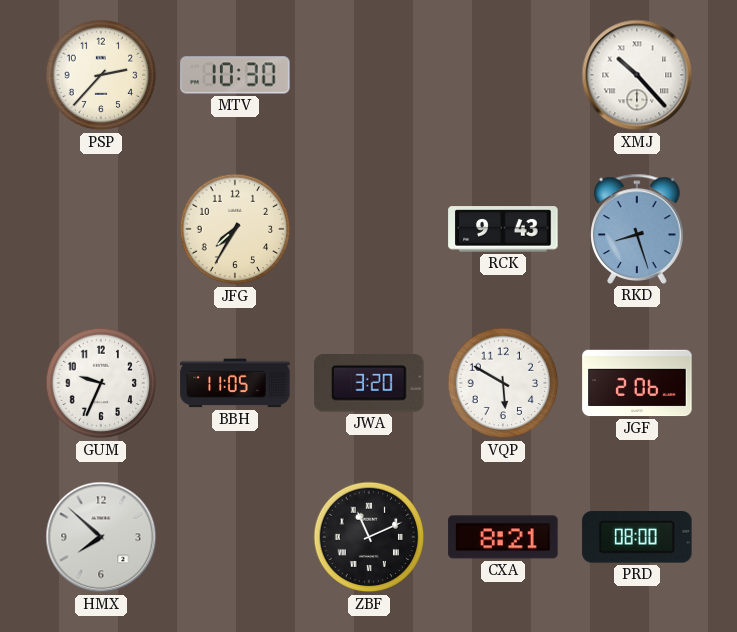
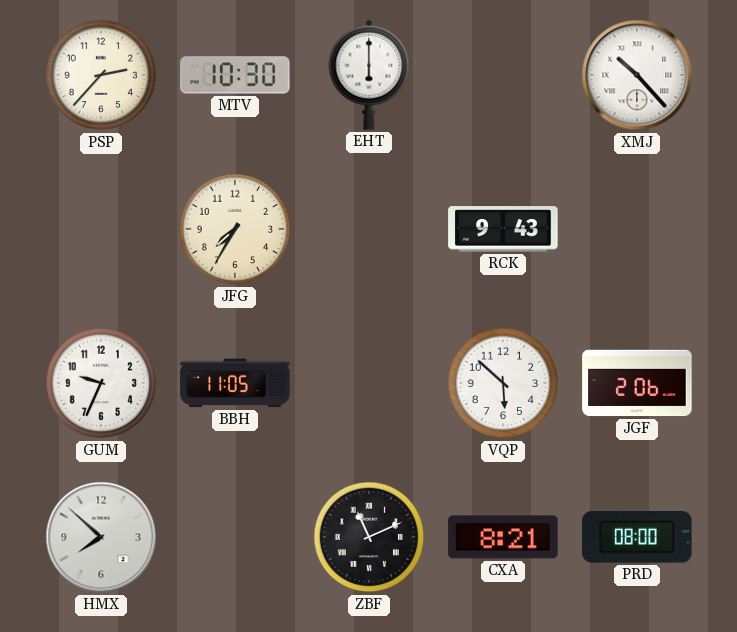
EHT: none -> 6:00
RKD: 8:27 -> none
JWA: 3:20 -> none
VQP: 5:50 -> 5:52
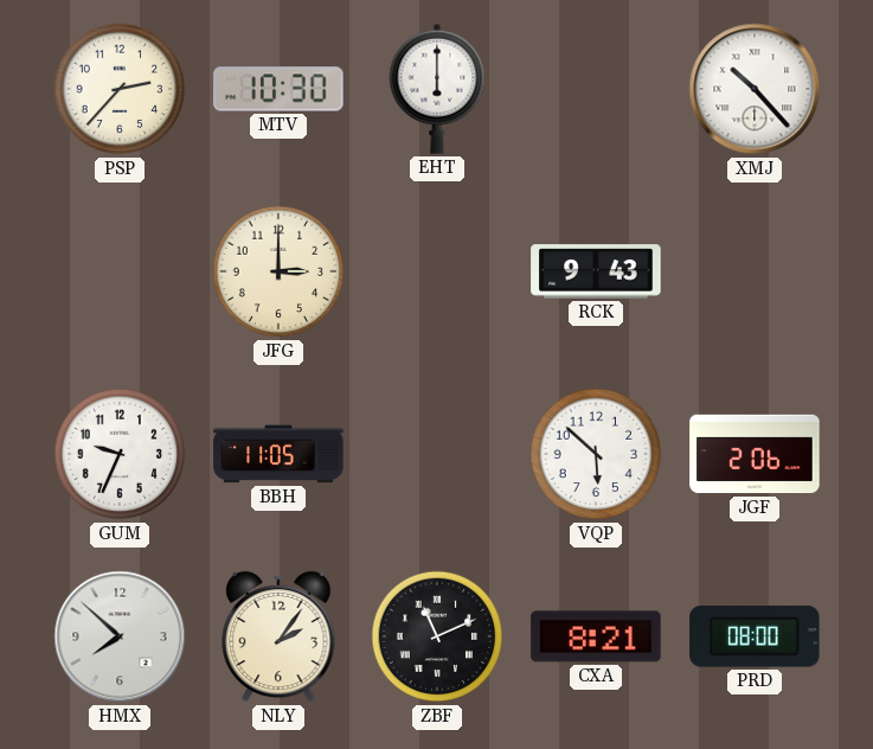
JFG: 7:35 -> 3:00
NLY: none -> 2:06
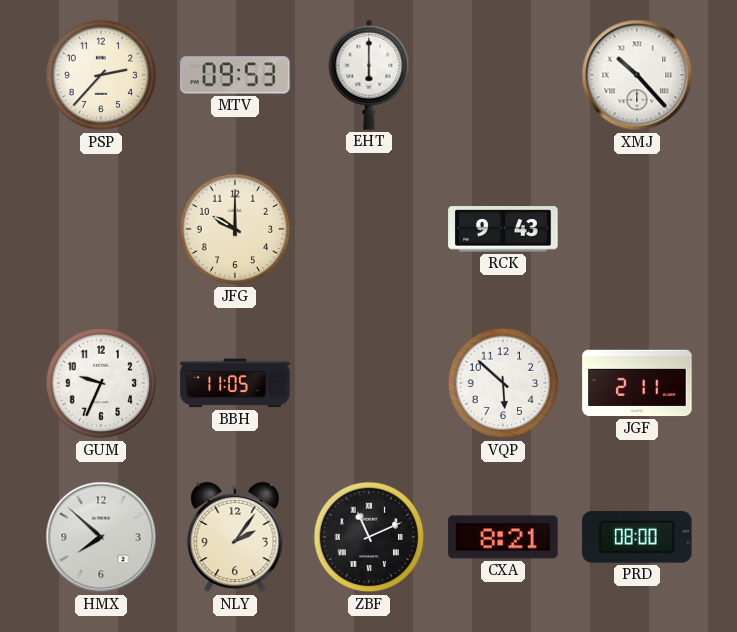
MTV: 10:30 -> 09:53
JFG: 3:00 -> 10:00
JGF: 2:06 -> 2:11
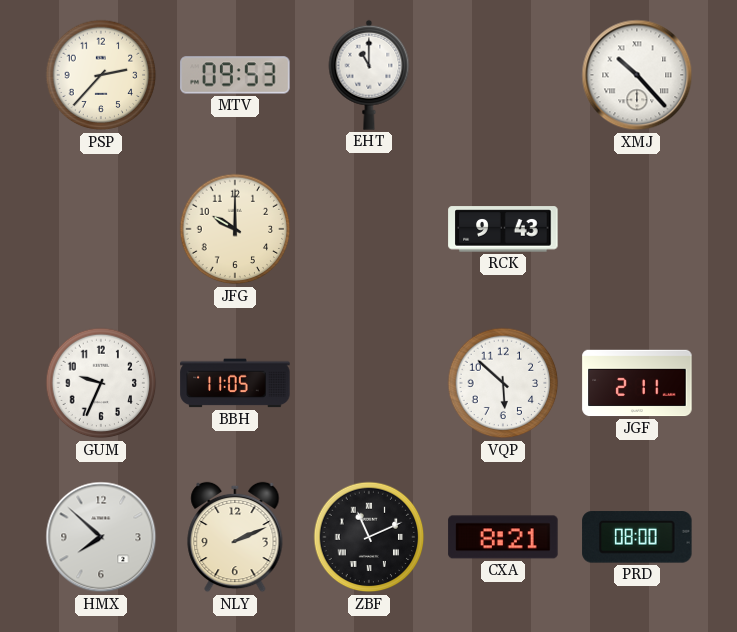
EHT: 6:00 -> 11:00
NLY: 2:06 -> 2:11
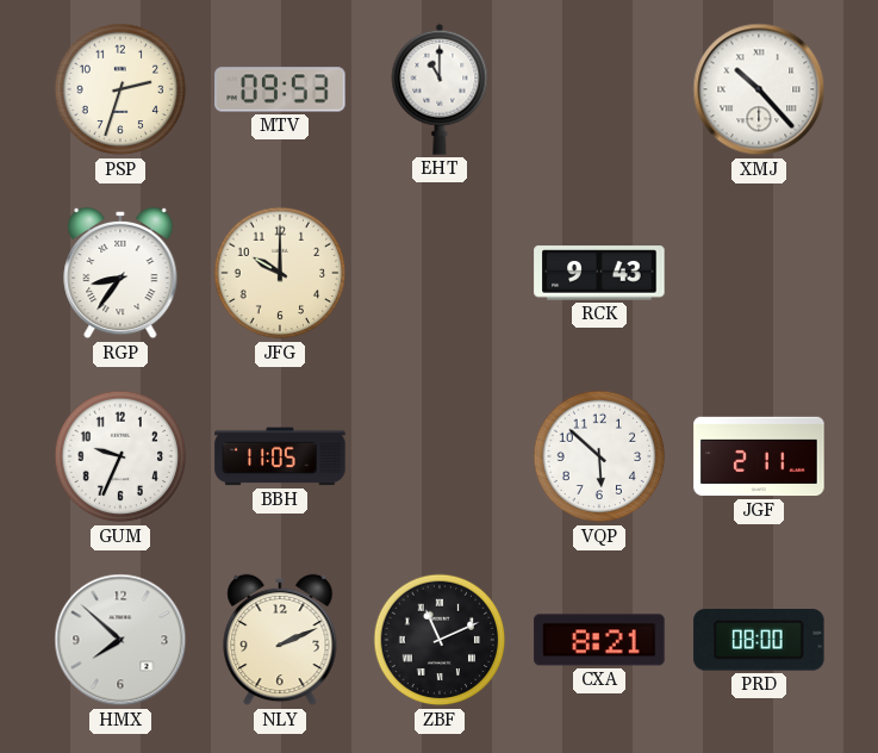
PSP: 2:37 -> 2:33
RGP: none -> 8:36
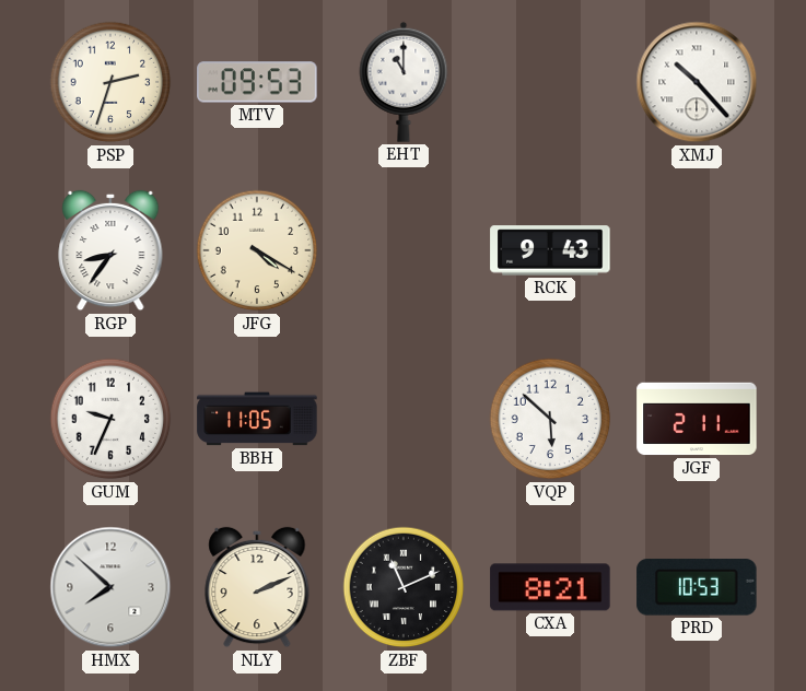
JFG: 10:00 -> 4:20
PRD: 08:00 -> 10:53
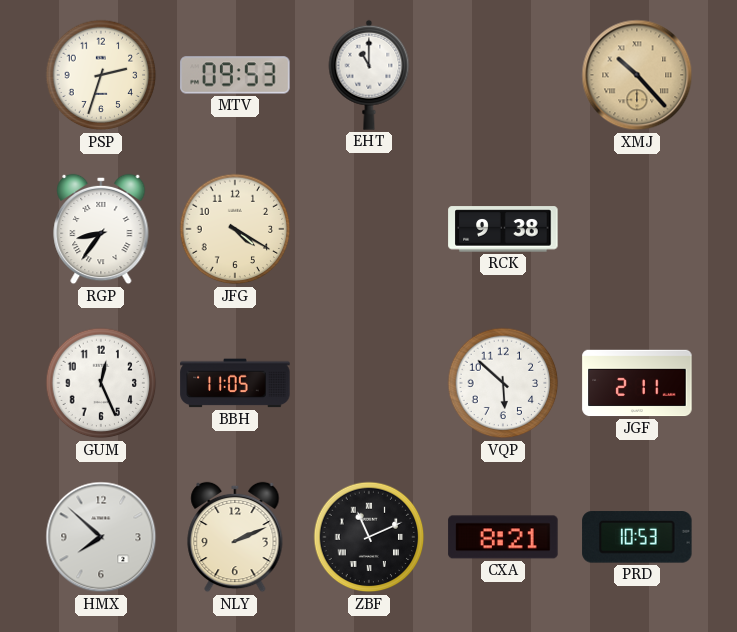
XMJ dial: white -> champagne
RCK: 9:43 -> 9:38
GUM: 9:34 -> 12:26
